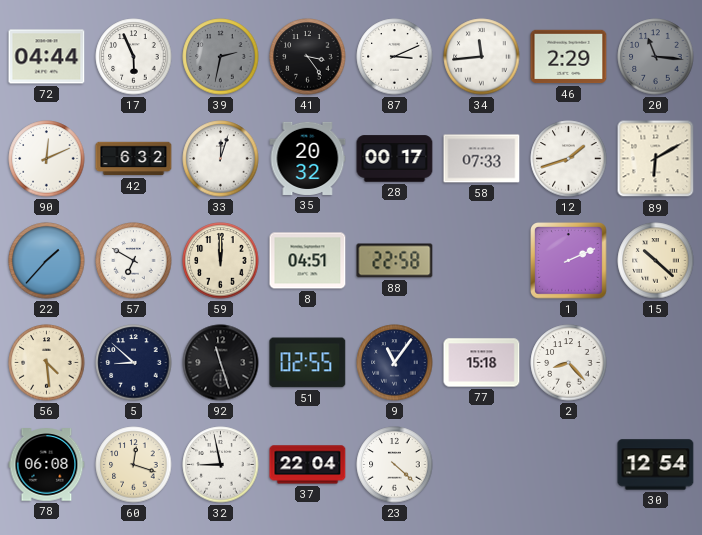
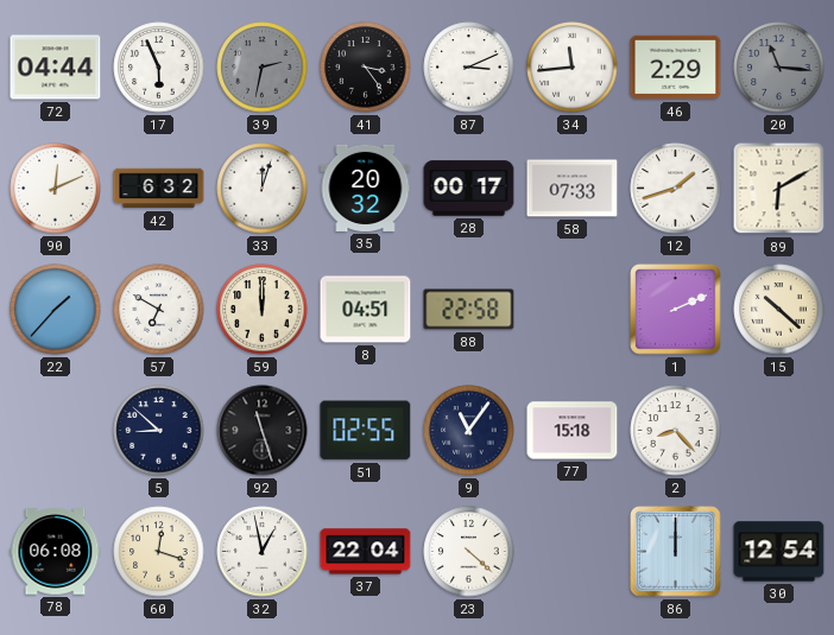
56: 4:29 -> none
32: 8:58 -> 12:58
86: none -> 12:00
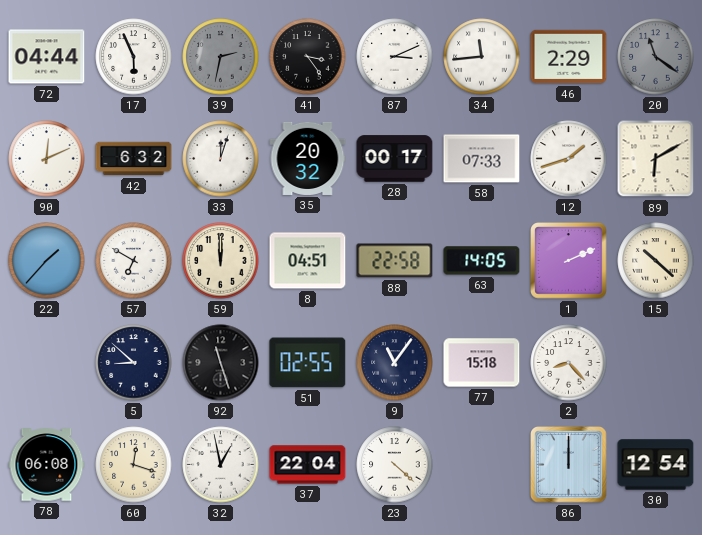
20: 11:16 -> 11:21
63: none -> 14:05
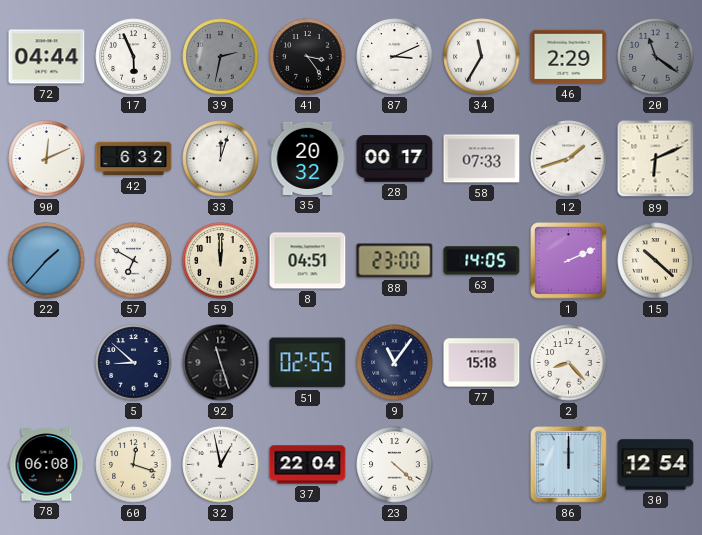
34: 11:44 -> 11:35
89: 6:10 -> 6:11
88: 22:58 -> 23:00
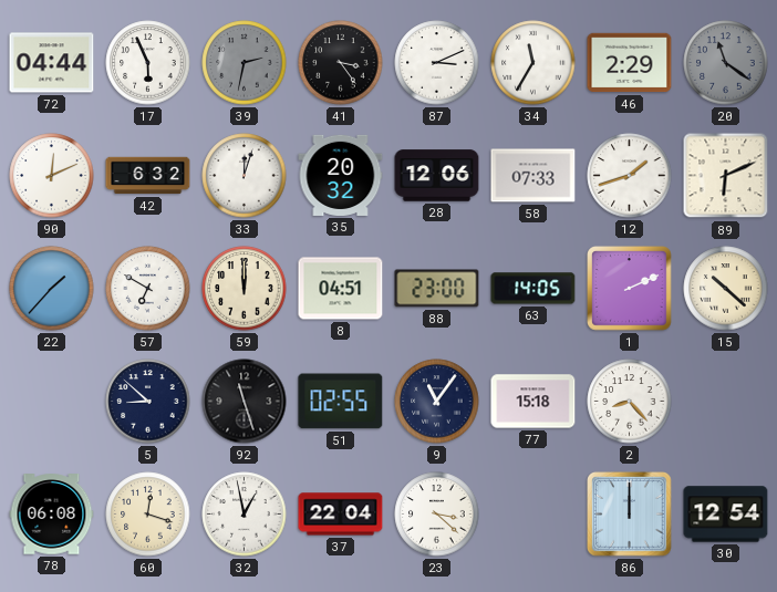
28: 00:17 -> 12:06
23: 4:22 -> 3:22
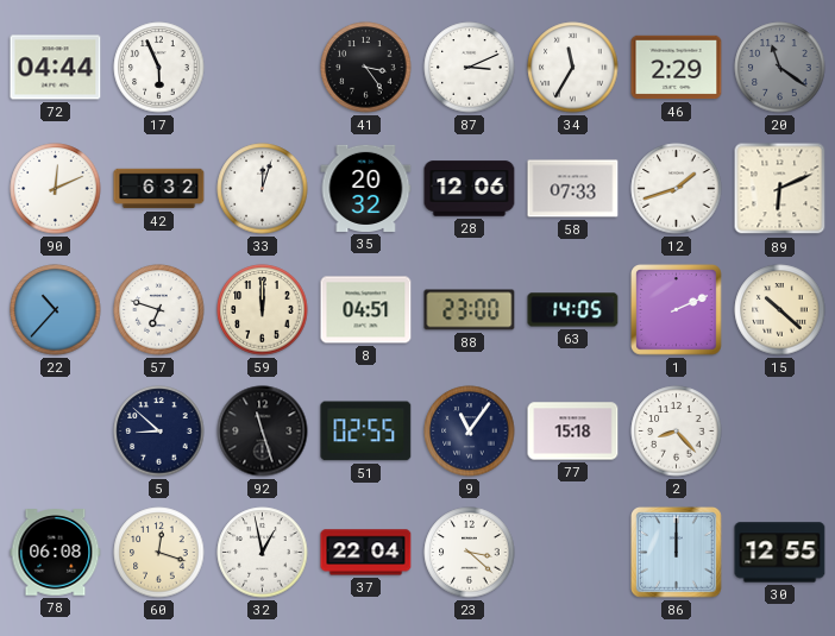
39: 2:32 -> none
22: 1:37 -> 10:37
57: 6:50 -> 6:48
30: 12:54 -> 12:55
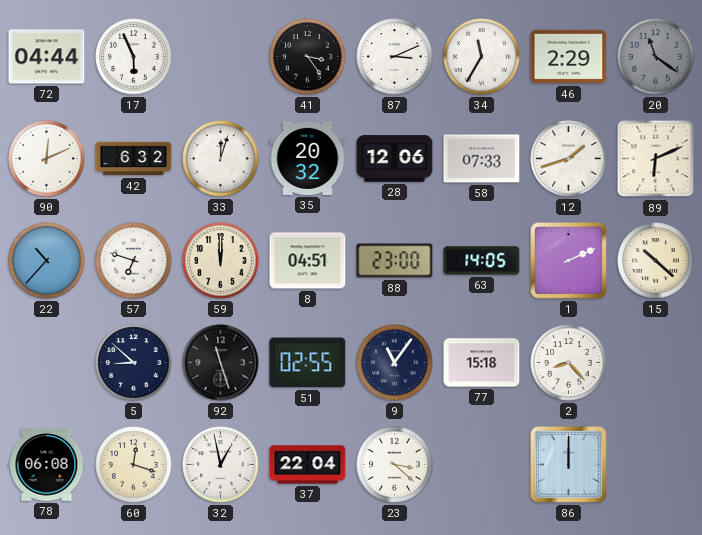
30: 12:55 -> none
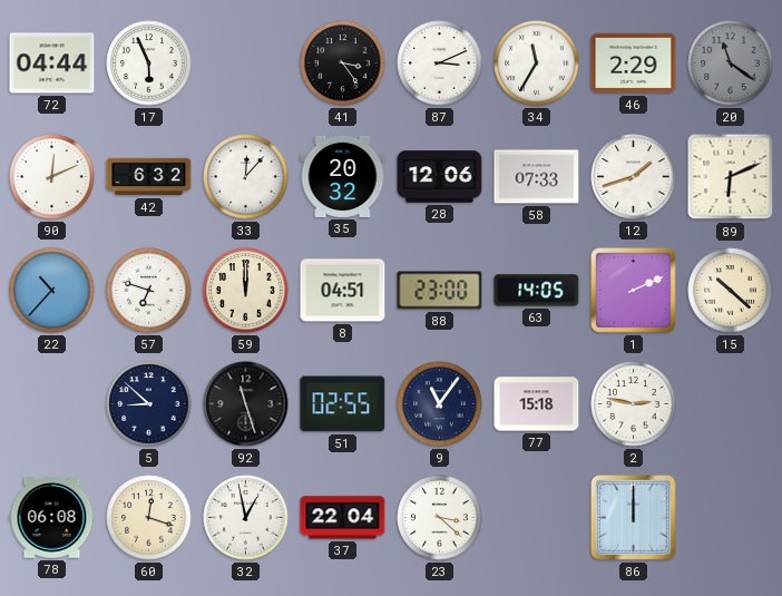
33: 12:03 -> 12:07
2: 8:23 -> 2:47
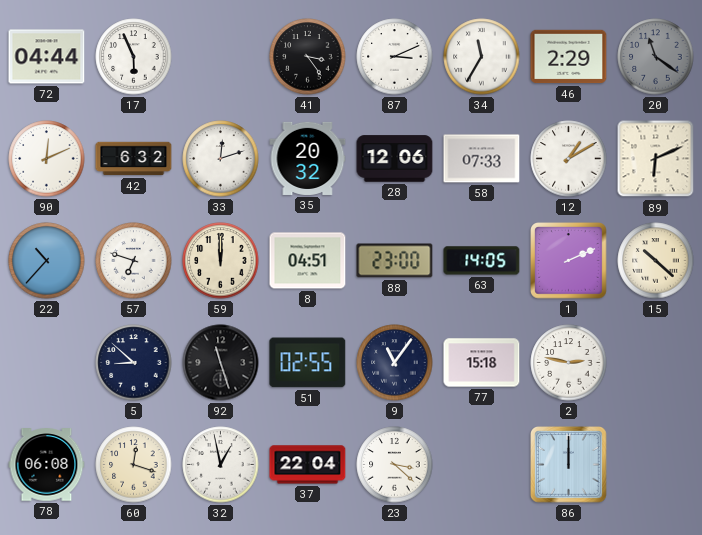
33: 12:07 -> 12:12
12: 1:42 -> 1:10
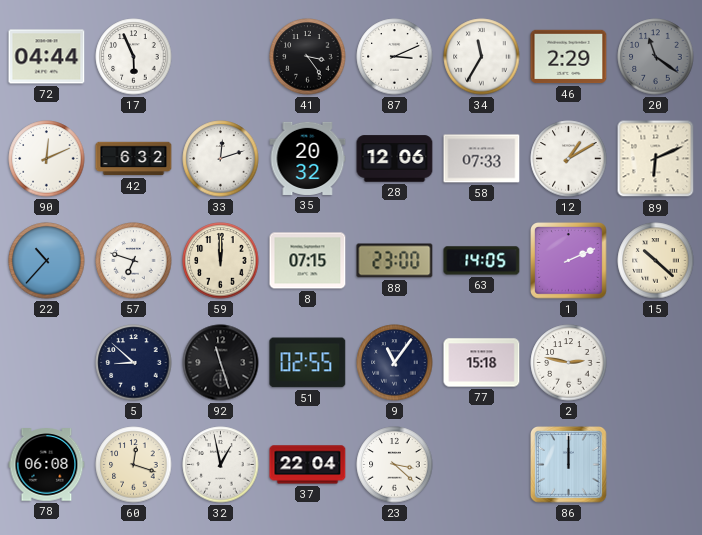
8: 04:51 -> 07:15
